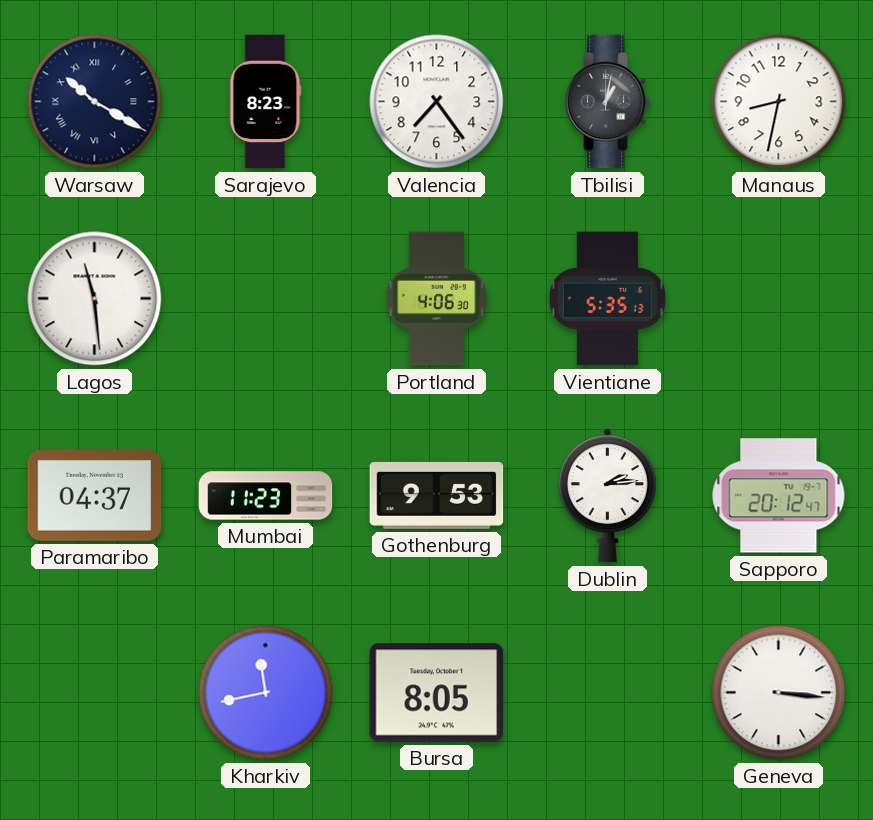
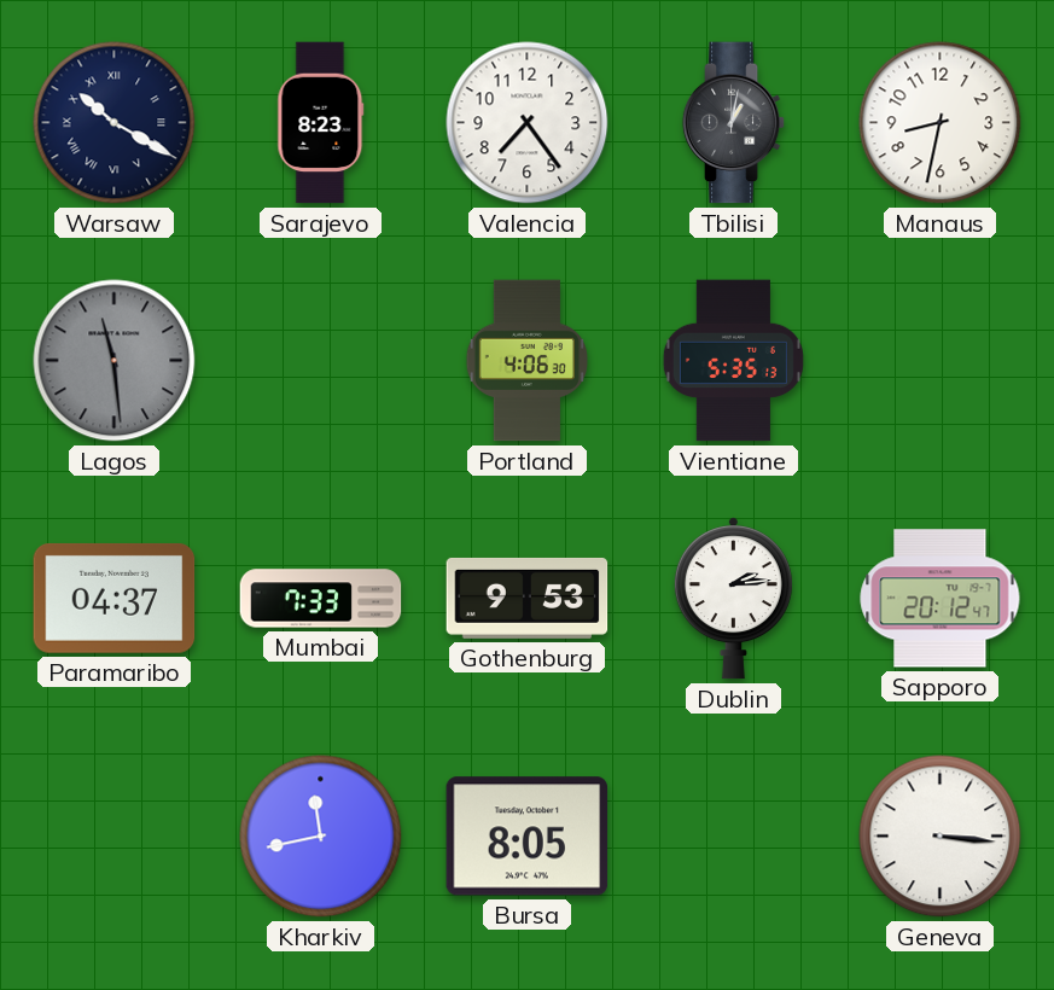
Lagos dial: white -> grey
Mumbai: 11:23 -> 7:33
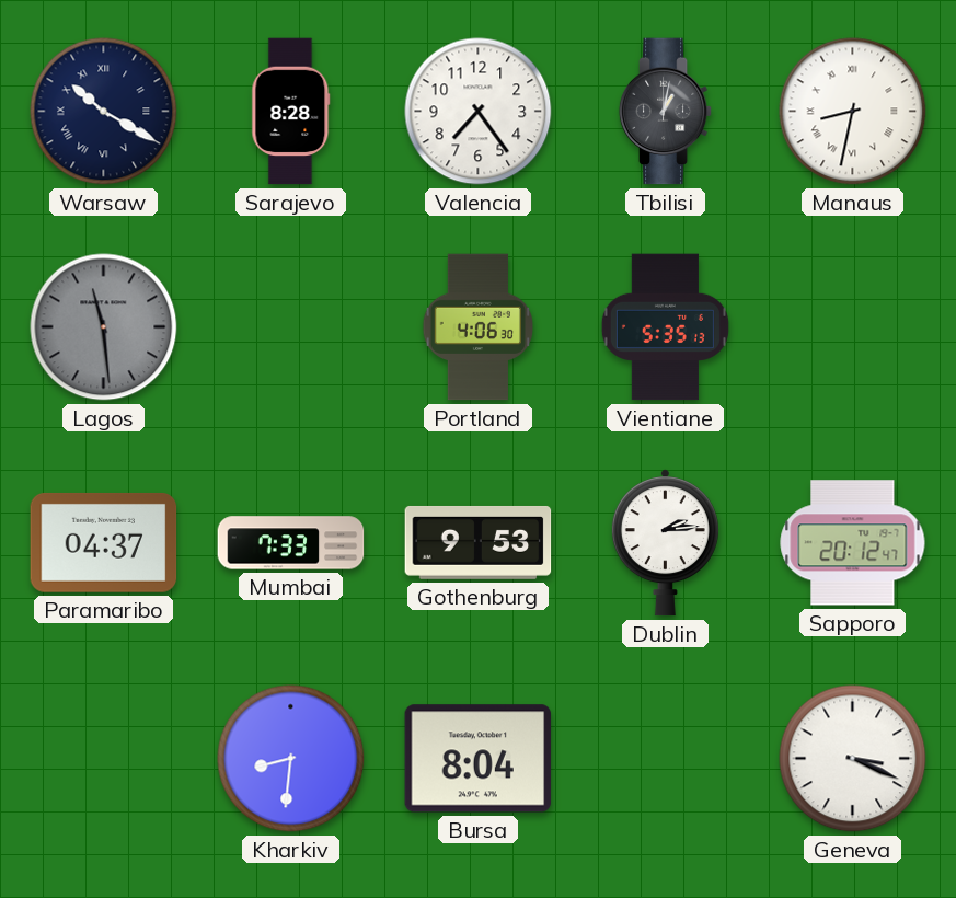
Sarajevo: 8:23 -> 8:28
Manaus numerals: Arabic -> Roman
Kharkiv: 11:43 -> 8:31
Bursa: 8:05 -> 8:04
Geneva: 3:16 -> 3:19
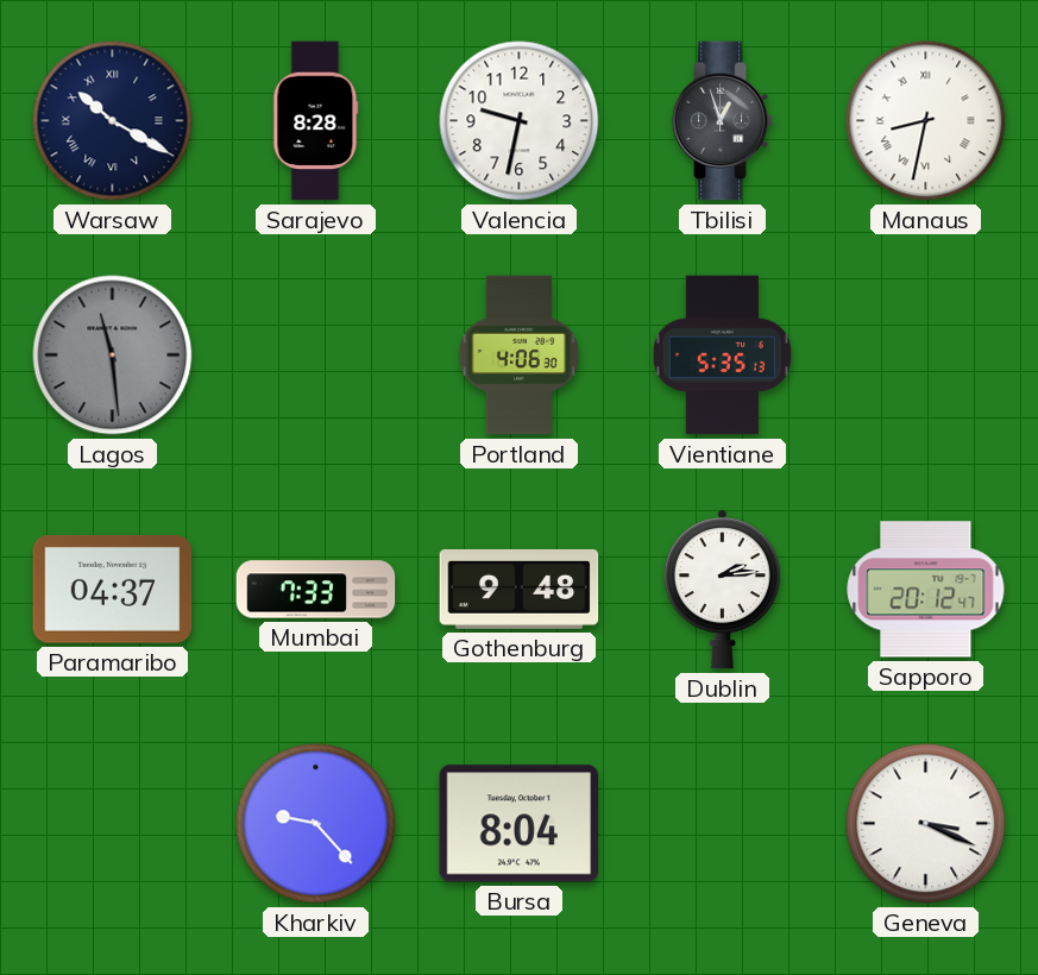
Valencia: 7:24 -> 9:32
Tbilisi: 1:02 -> 12:57
Gothenburg: 9:53 -> 9:48
Kharkiv: 8:31 -> 9:23
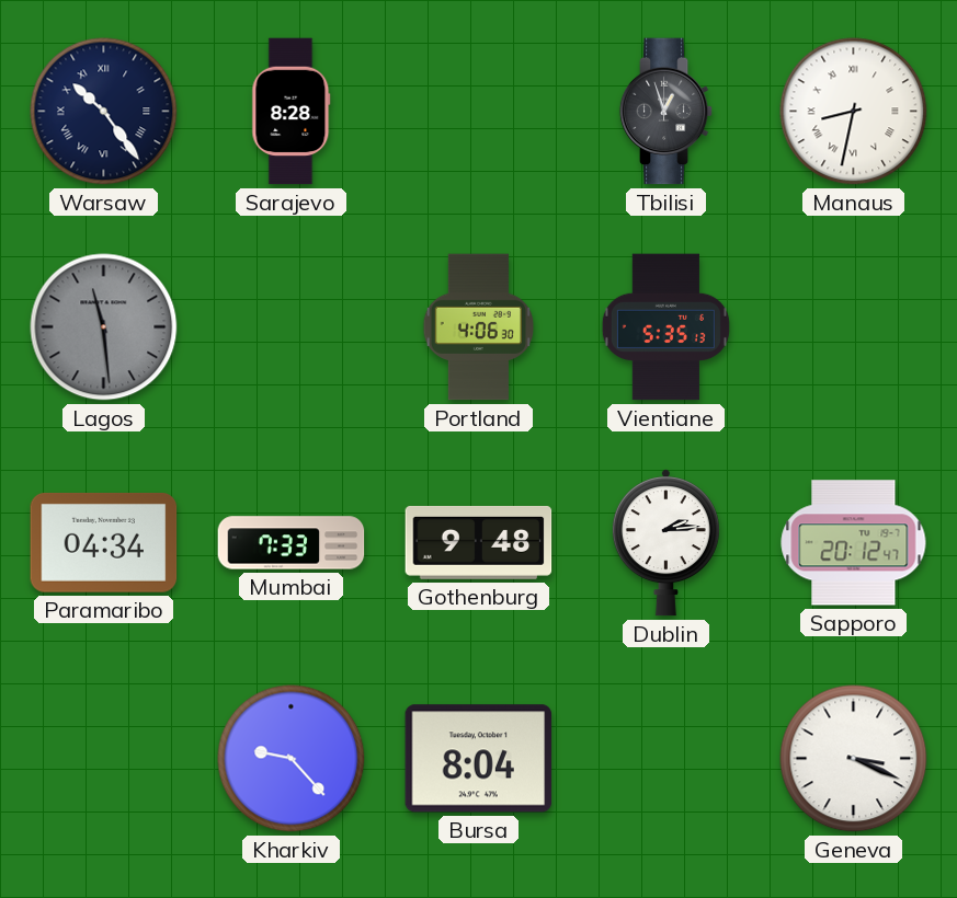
Warsaw: 10:20 -> 10:24
Valencia: 9:32 -> none
Paramaribo: 04:37 -> 04:34
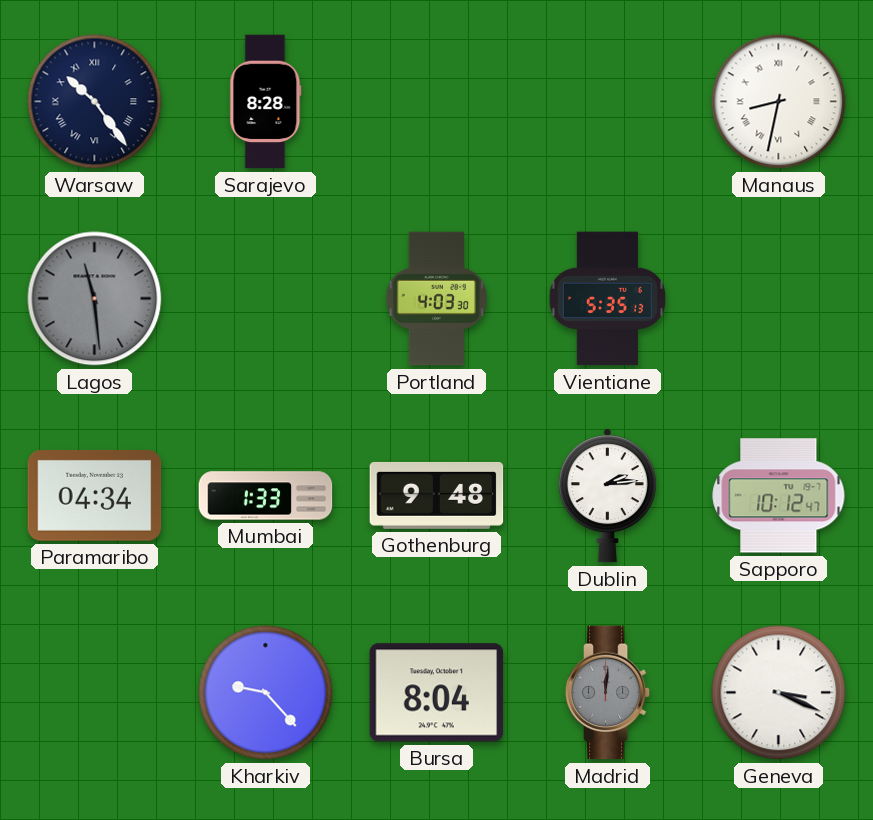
Tbilisi: 12:57 -> none
Portland: 4:06 -> 4:03
Mumbai: 7:33 -> 1:33
Sapporo: 20:12 -> 10:12
Madrid: none -> 12:01
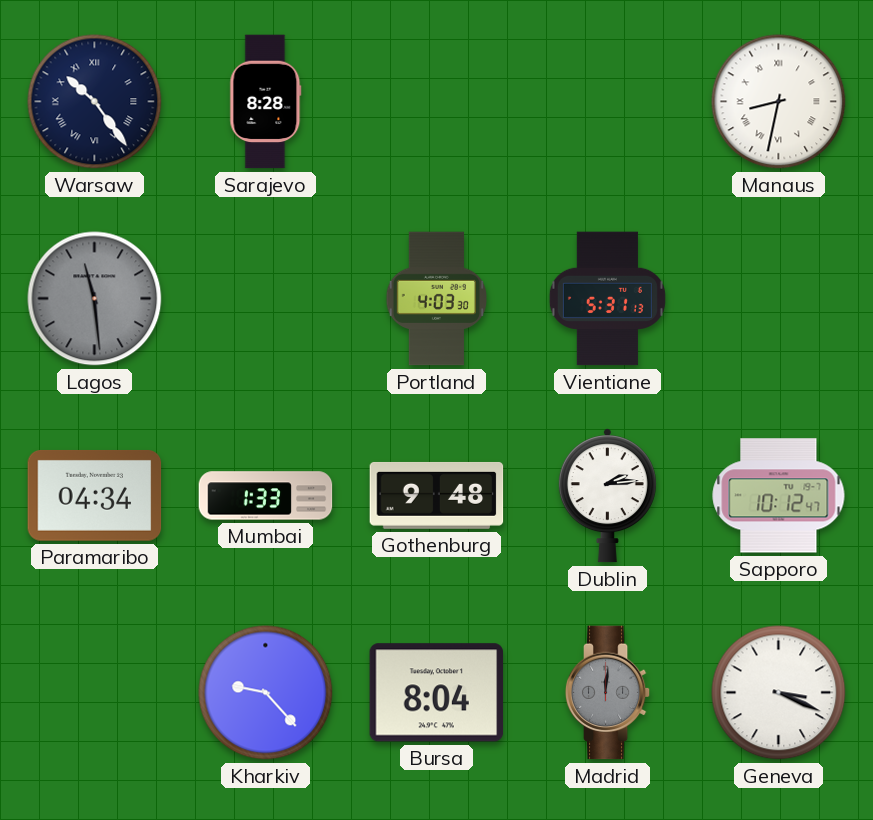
Vientiane: 5:35 -> 5:31
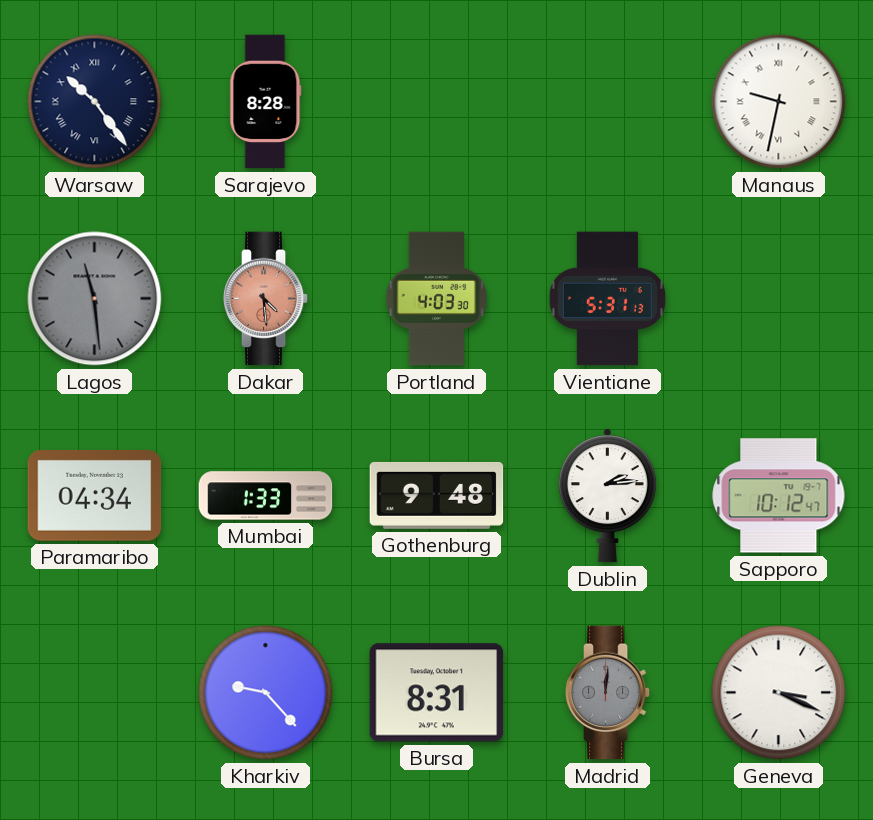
Manaus: 8:32 -> 9:32
Dakar: none -> 4:29
Bursa: 8:04 -> 8:31
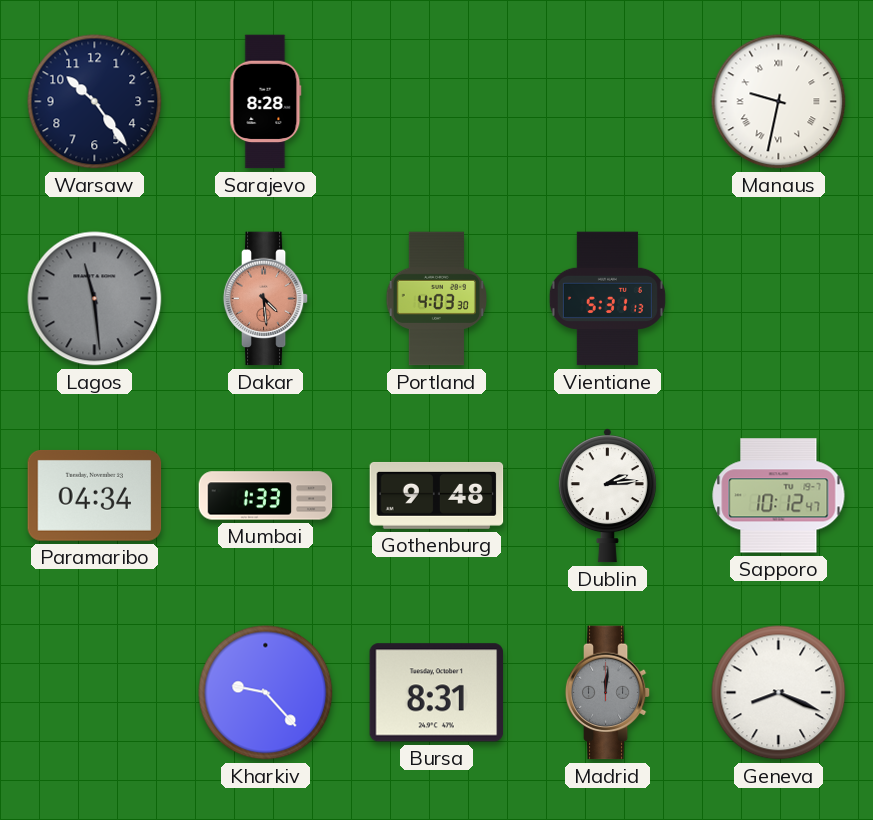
Warsaw numerals: Roman -> Arabic
Geneva: 3:19 -> 8:19
